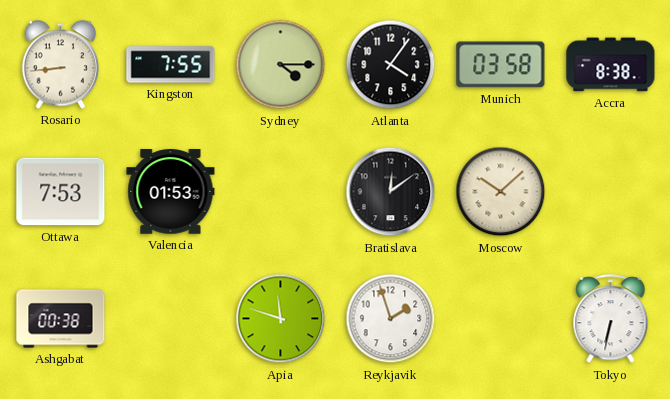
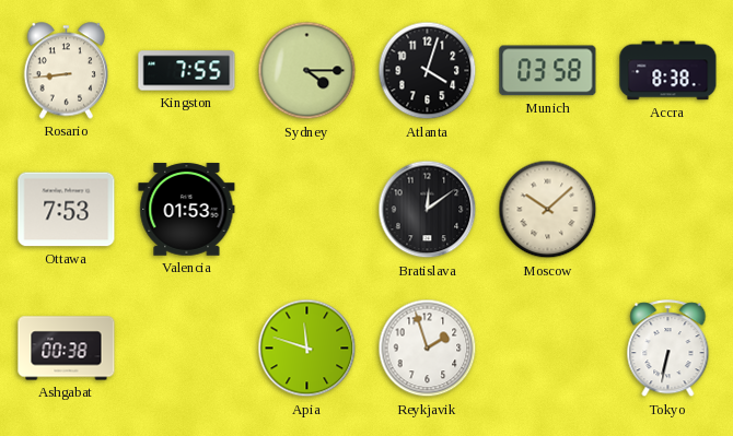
Atlanta: 4:06 -> 4:03
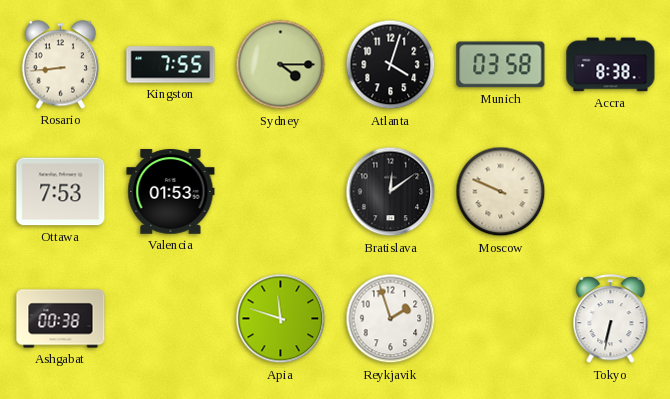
Moscow: 10:08 -> 9:49
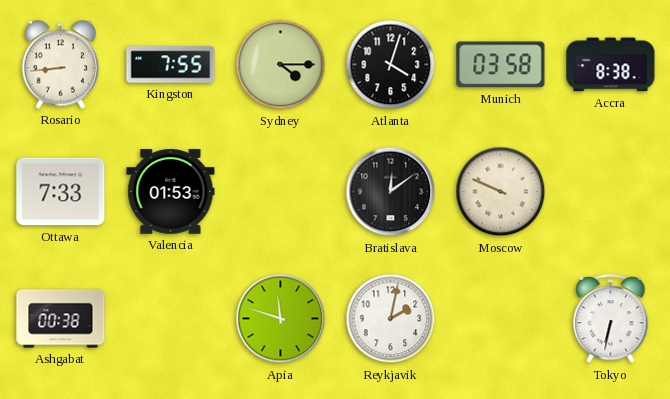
Ottawa: 7:53 -> 7:33
Reykjavik: 1:57 -> 2:02
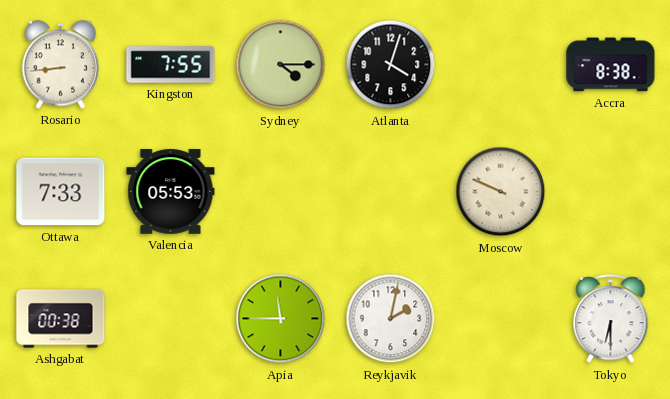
Munich: 03:58 -> none
Valencia: 01:53 -> 05:53
Bratislava: 12:09 -> none
Apia: 11:48 -> 11:45
Tokyo: 6:32 -> 6:30
